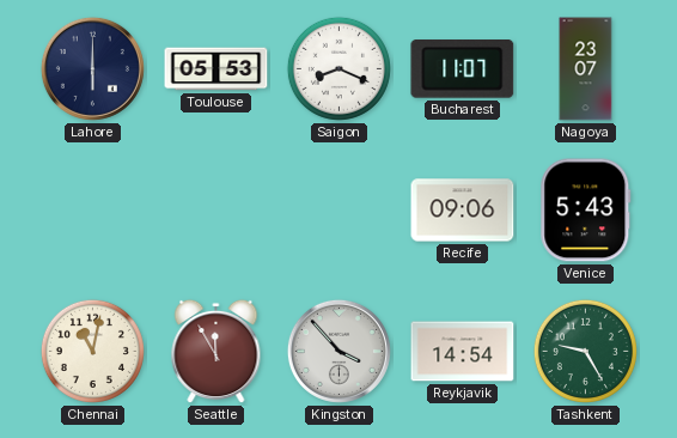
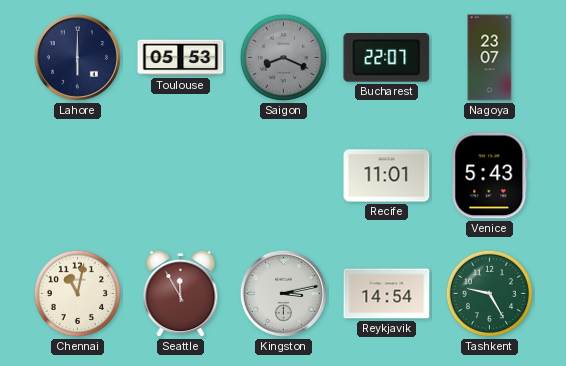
Saigon dial: white -> grey
Bucharest: 11:07 -> 22:07
Recife: 09:06 -> 11:01
Kingston: 3:53 -> 3:13
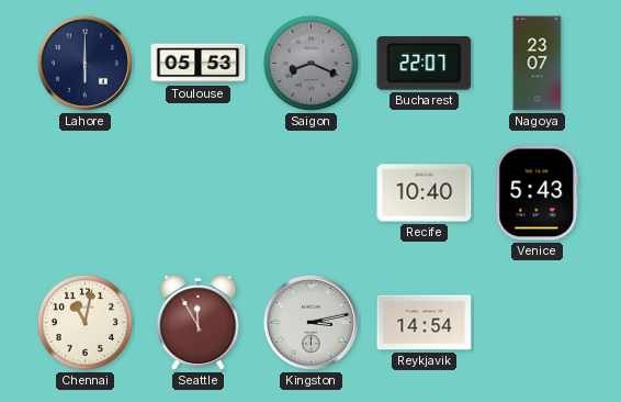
Recife: 11:01 -> 10:40
Tashkent: 9:25 -> none
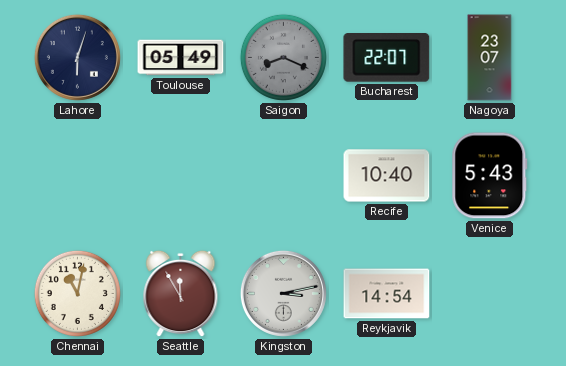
Lahore: 6:00 -> 6:03
Toulouse: 05:53 -> 05:49
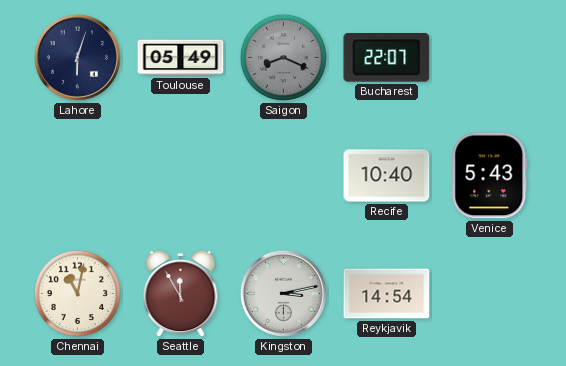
Nagoya: 23:07 -> none
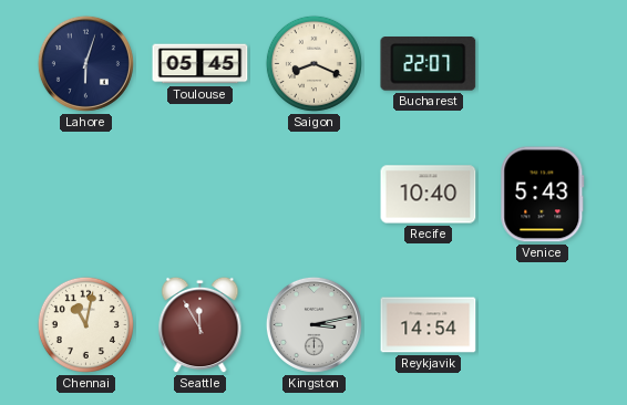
Toulouse: 05:49 -> 05:45
Saigon dial: grey -> cream
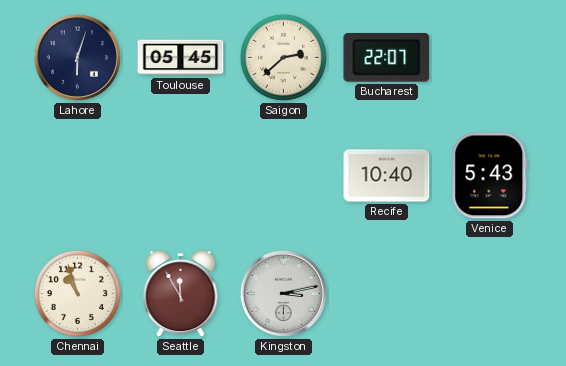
Saigon: 8:19 -> 2:38
Chennai: 11:02 -> 10:57
Reykjavik: 14:54 -> none
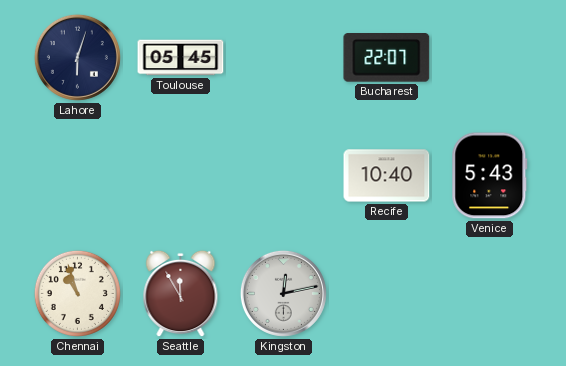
Saigon: 2:38 -> none
Kingston: 3:13 -> 12:13
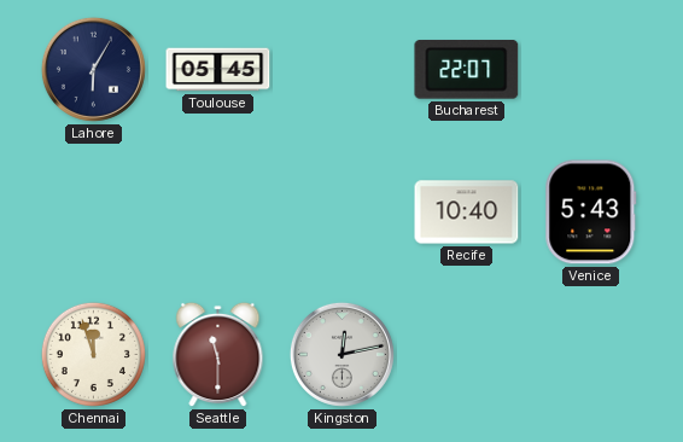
Lahore: 6:03 -> 6:05
Chennai: 10:57 -> 11:57
Seattle: 11:55 -> 11:30
